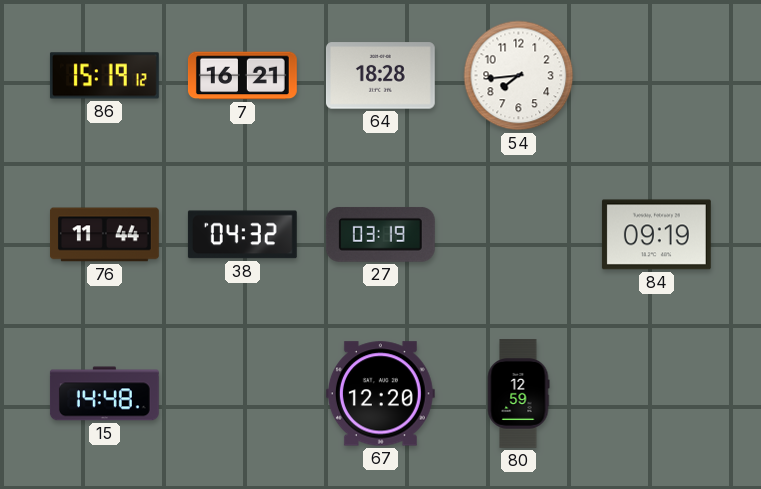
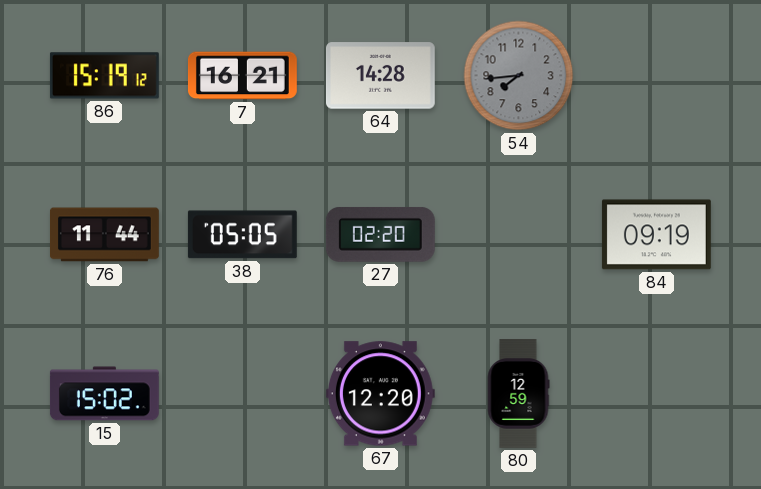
64: 18:28 -> 14:28
54 dial: white -> grey
38: 04:32 -> 05:05
27: 03:19 -> 02:20
15: 14:48 -> 15:02
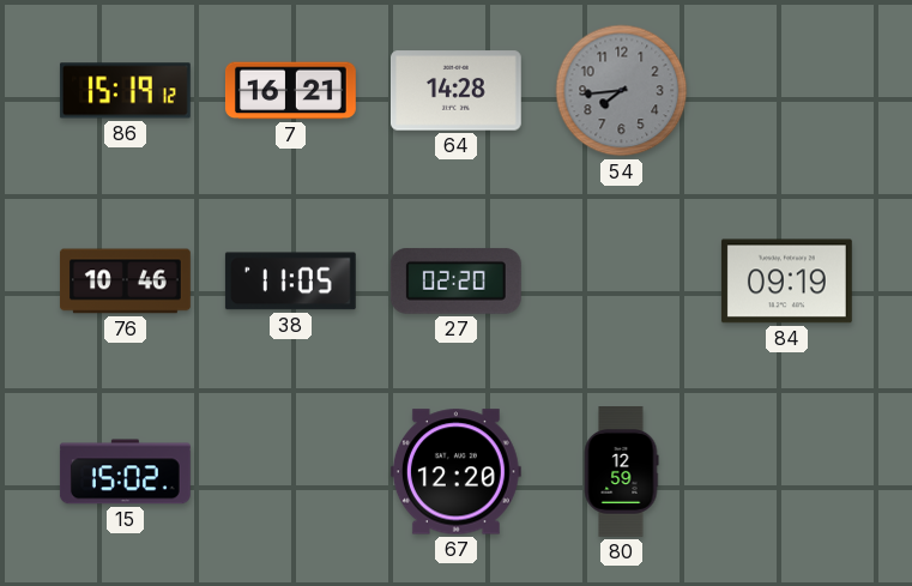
76: 11:44 -> 10:46
38: 05:05 -> 11:05
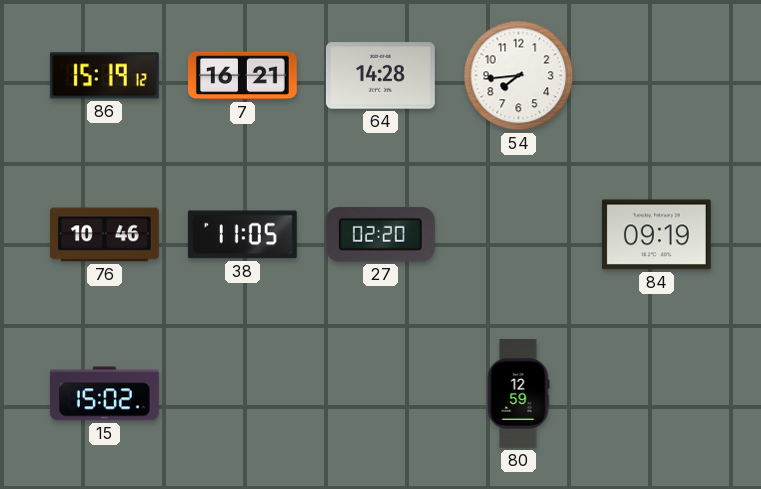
54 dial: grey -> white
67: 12:20 -> none
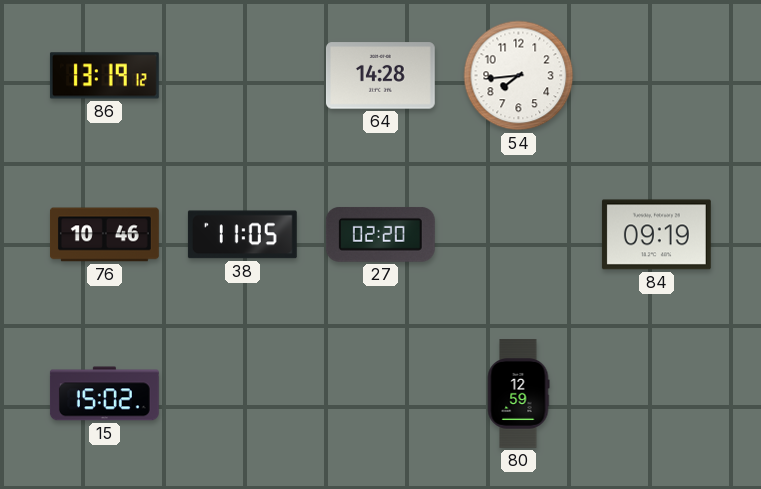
86: 15:19 -> 13:19
7: 16:21 -> none
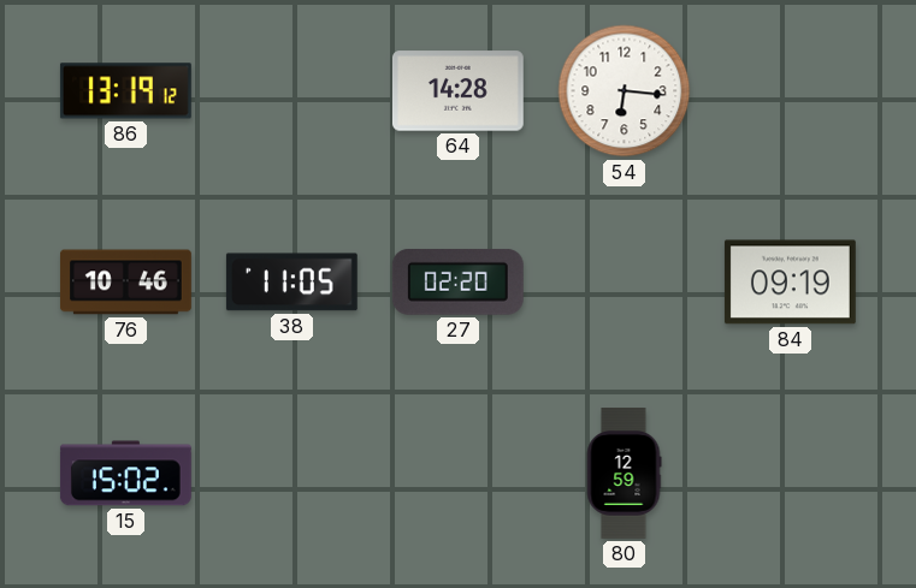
54: 7:44 -> 6:16
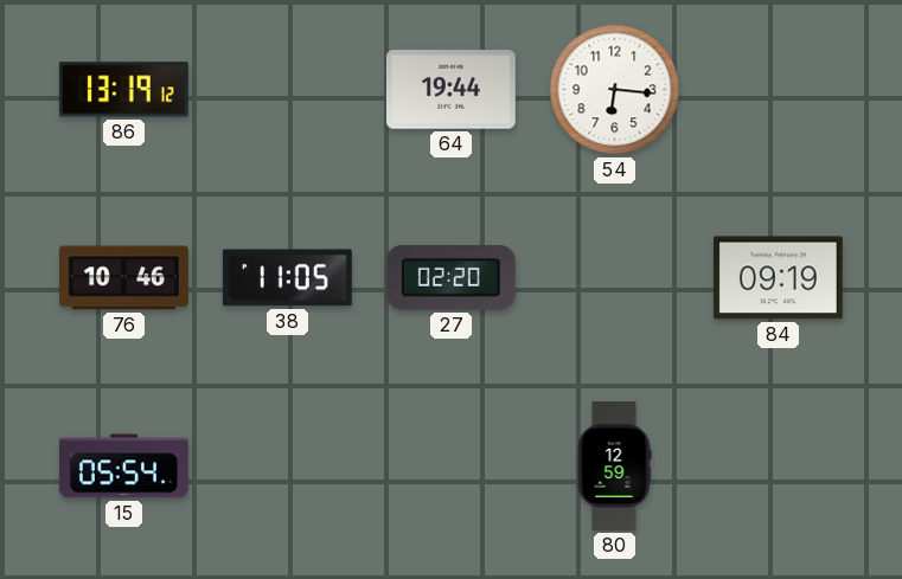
64: 14:28 -> 19:44
15: 15:02 -> 05:54
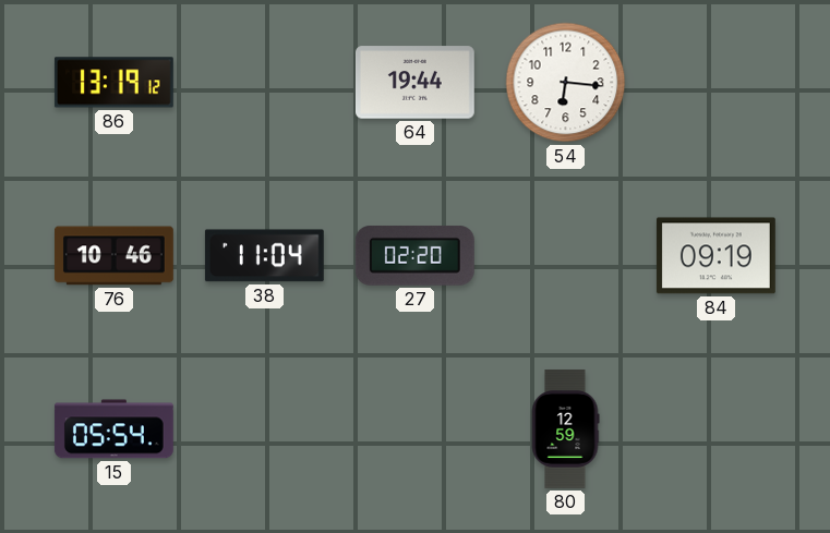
38: 11:05 -> 11:04
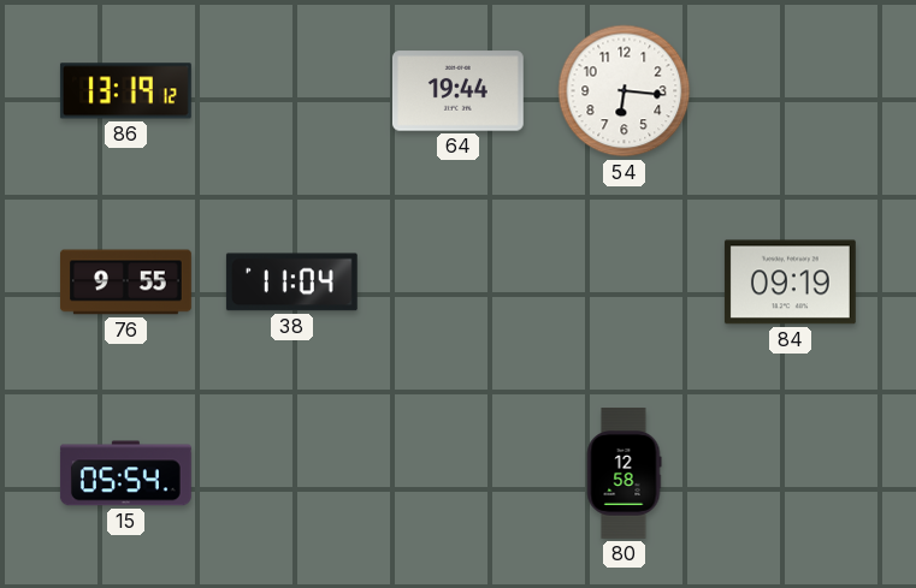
76: 10:46 -> 9:55
27: 02:20 -> none
80: 12:59 -> 12:58
